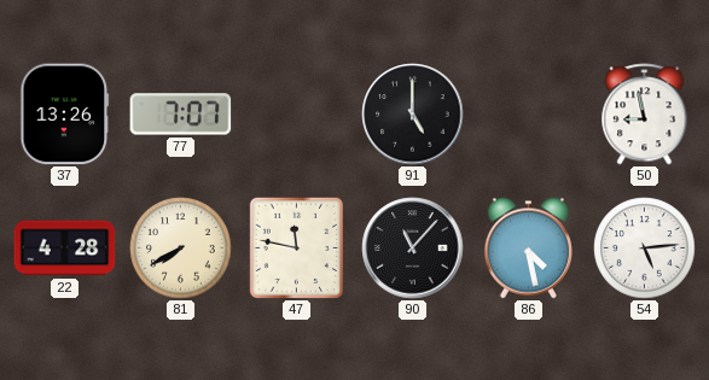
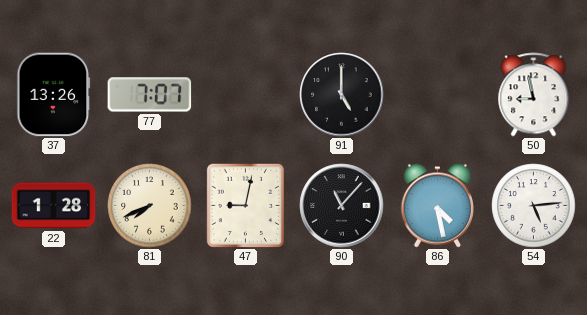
22: 4:28 -> 1:28
81: 7:40 -> 7:41
47: 11:47 -> 9:02
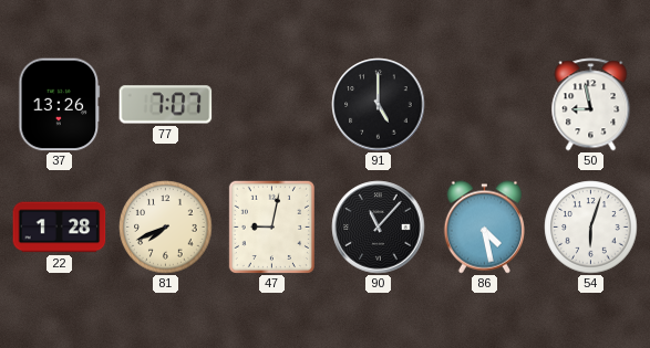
54: 5:14 -> 6:03
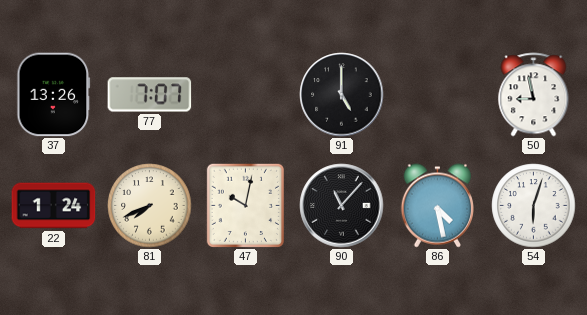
22: 1:28 -> 1:24
47: 9:02 -> 10:02
